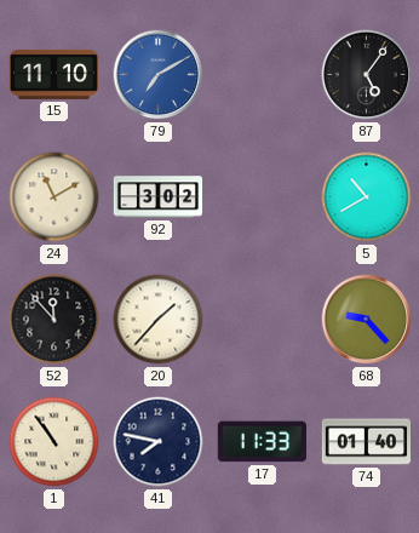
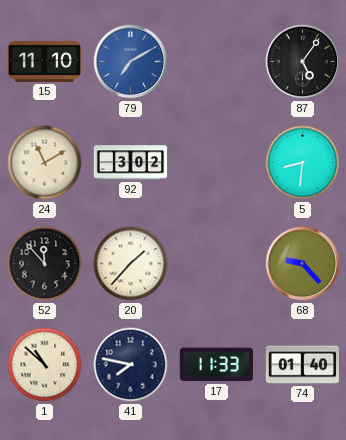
5: 10:40 -> 8:31
1: 10:54 -> 10:52
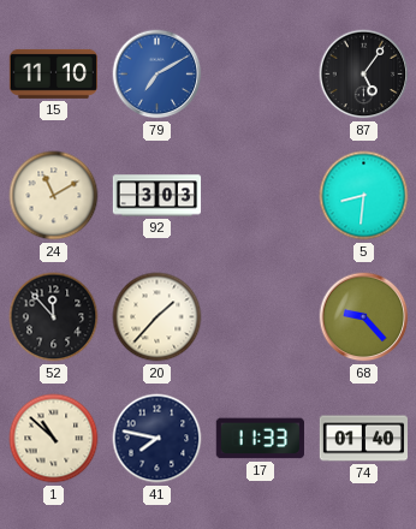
92: 3:02 -> 3:03
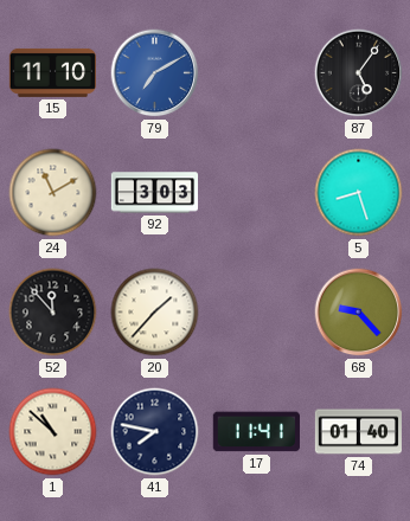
5: 8:31 -> 8:27
17: 11:33 -> 11:41
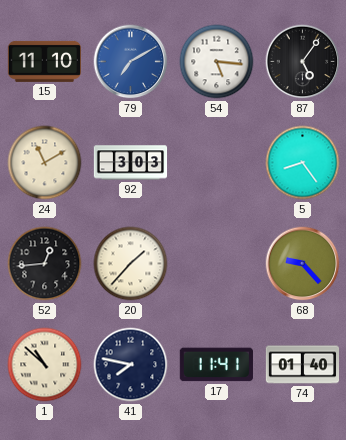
54: none -> 5:16
5: 8:27 -> 8:24
52: 11:53 -> 12:44
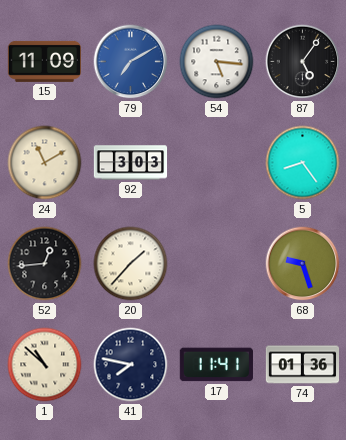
15: 11:10 -> 11:09
68: 9:23 -> 9:27
74: 01:40 -> 01:36
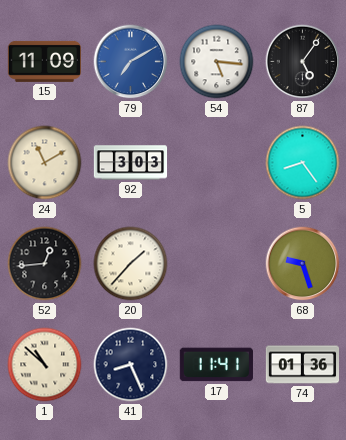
41: 7:47 -> 8:26
